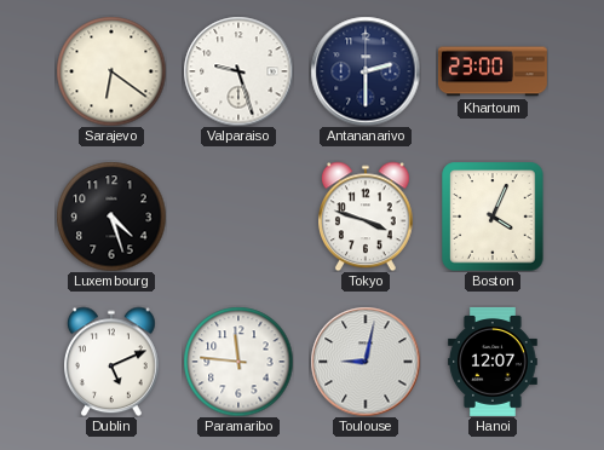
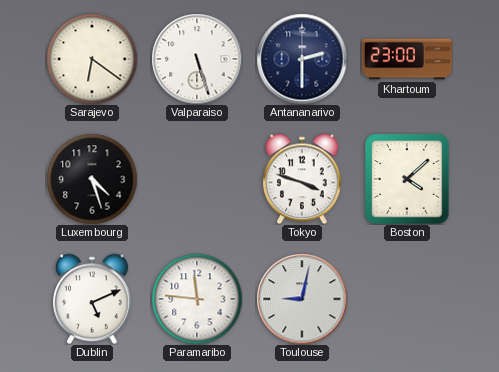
Valparaiso: 9:27 -> 5:27
Boston: 4:04 -> 4:08
Hanoi: 12:07 -> none
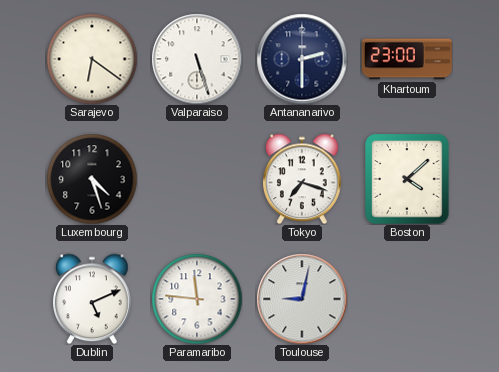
Tokyo: 3:48 -> 7:18
